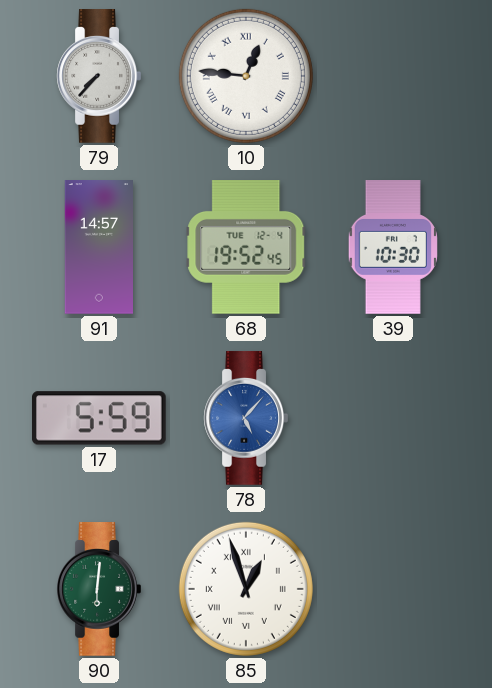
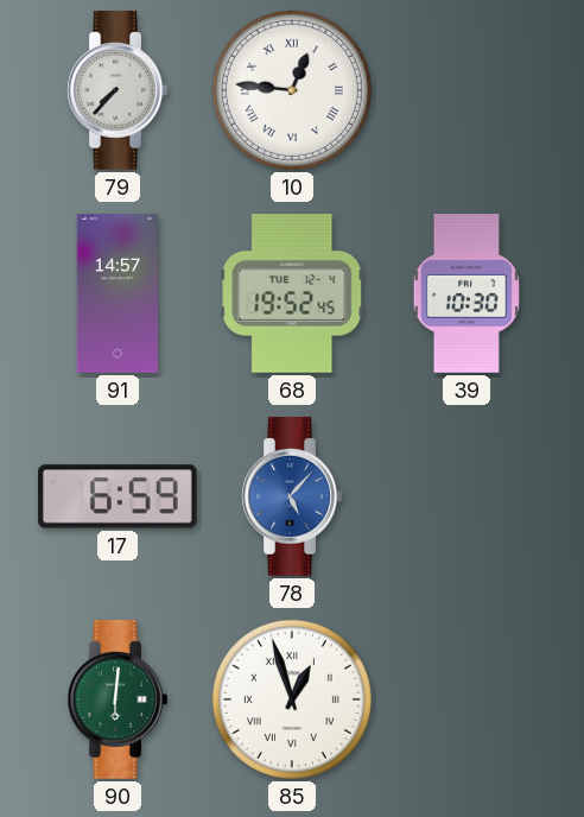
17: 5:59 -> 6:59
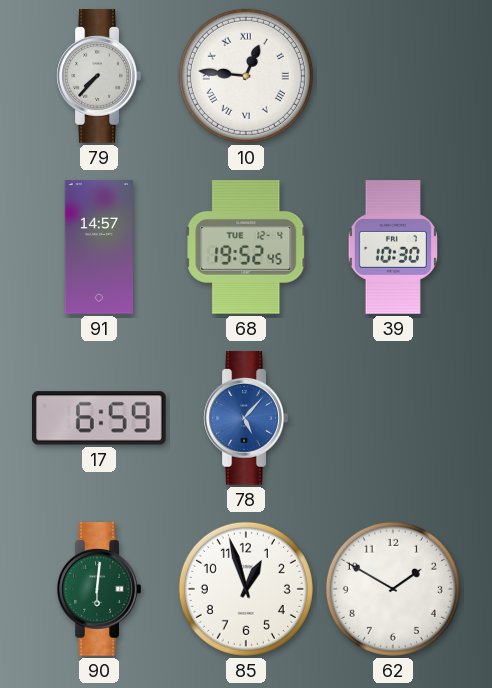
85 numerals: Roman -> Arabic
62: none -> 1:50
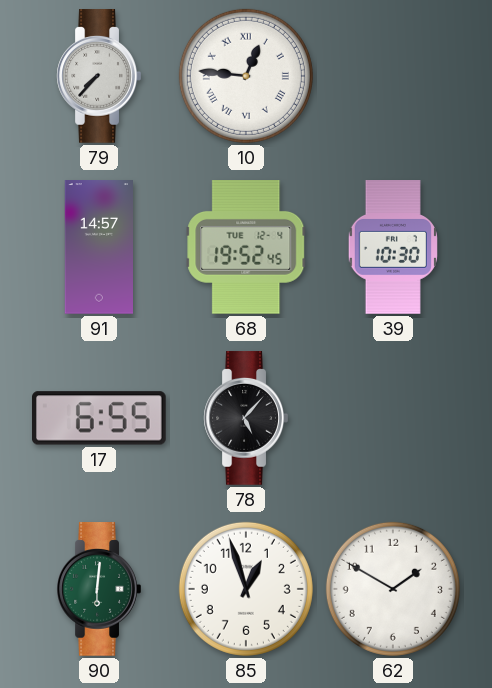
17: 6:59 -> 6:55
78 dial: blue -> black
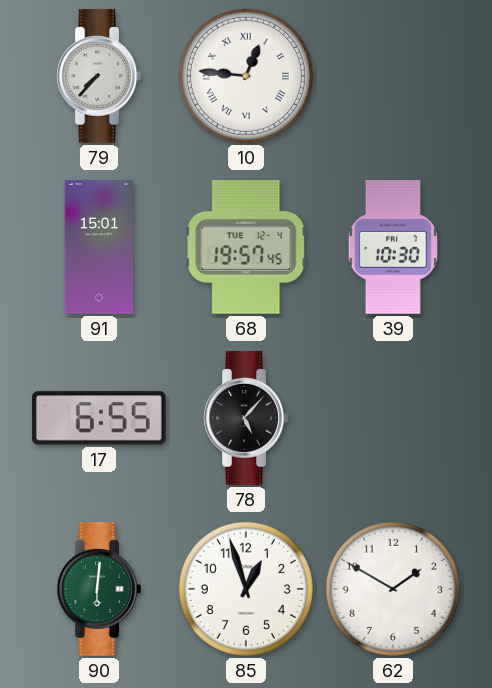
91: 14:57 -> 15:01
68: 19:52 -> 19:57
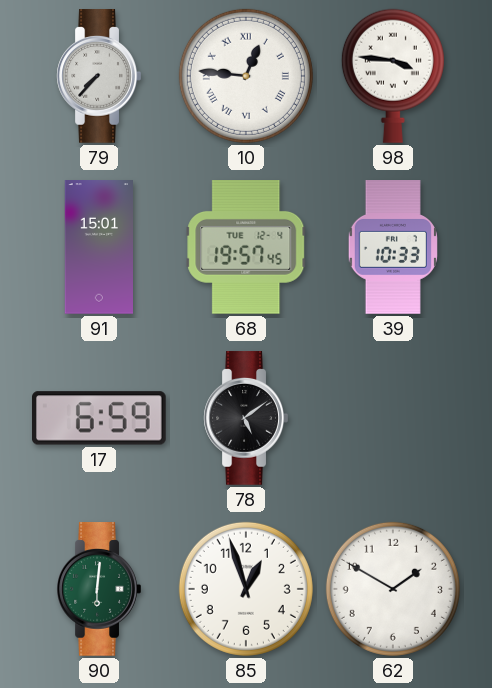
98: none -> 3:46
39: 10:30 -> 10:33
17: 6:55 -> 6:59
78: 5:07 -> 5:09
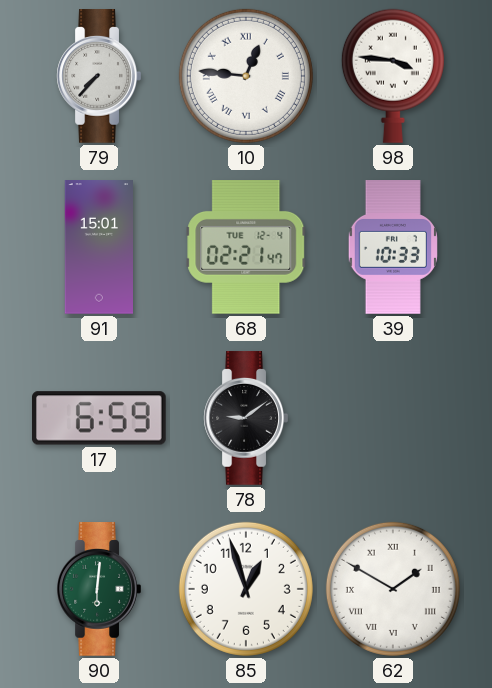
68: 19:57 -> 02:21
78: 5:09 -> 9:09
62 numerals: Arabic -> Roman
